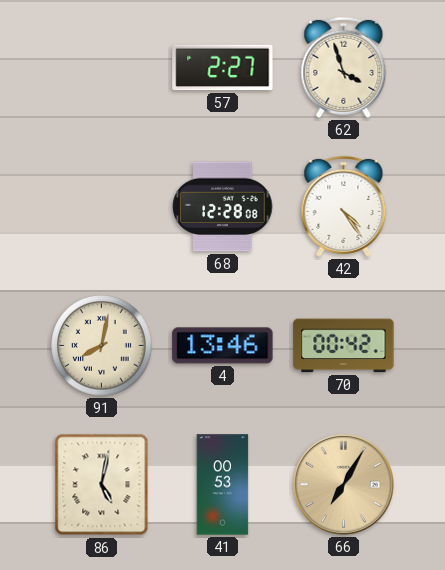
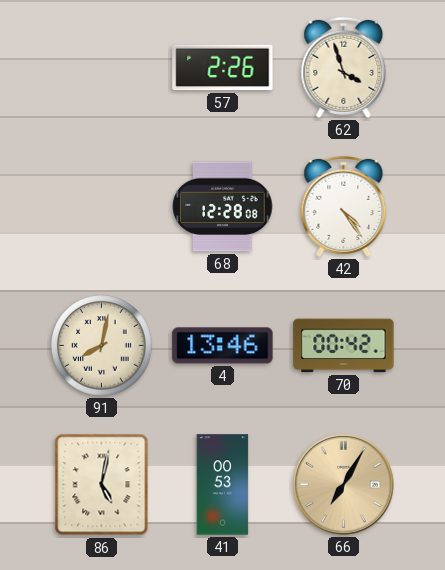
57: 2:27 -> 2:26
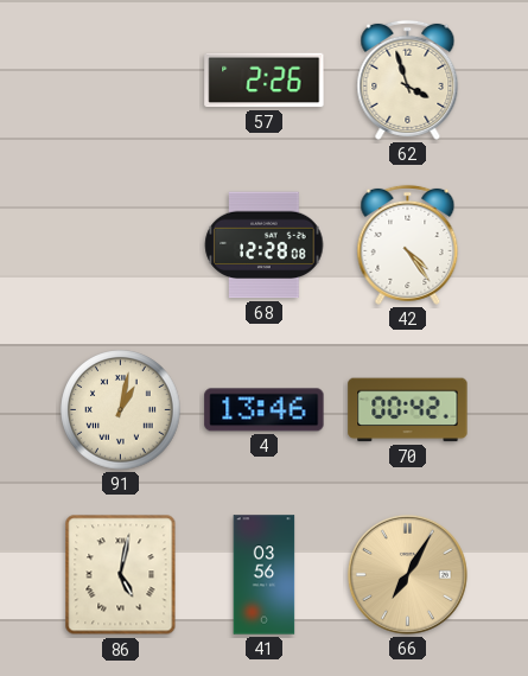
91: 8:02 -> 1:02
41: 00:53 -> 03:56
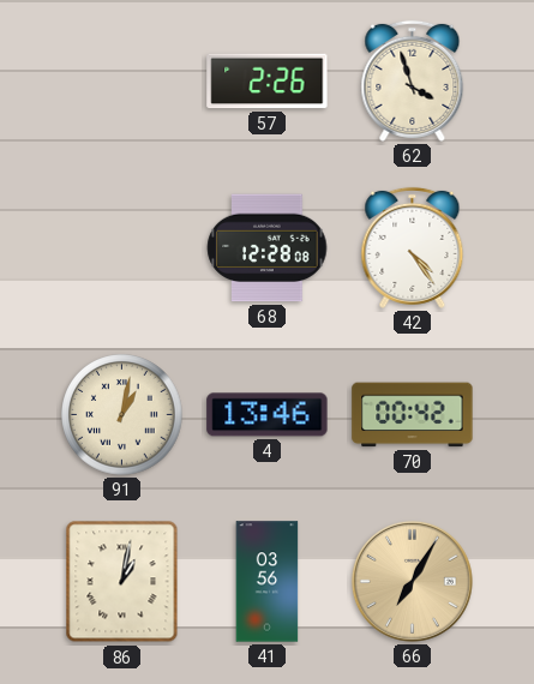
86: 5:02 -> 1:02
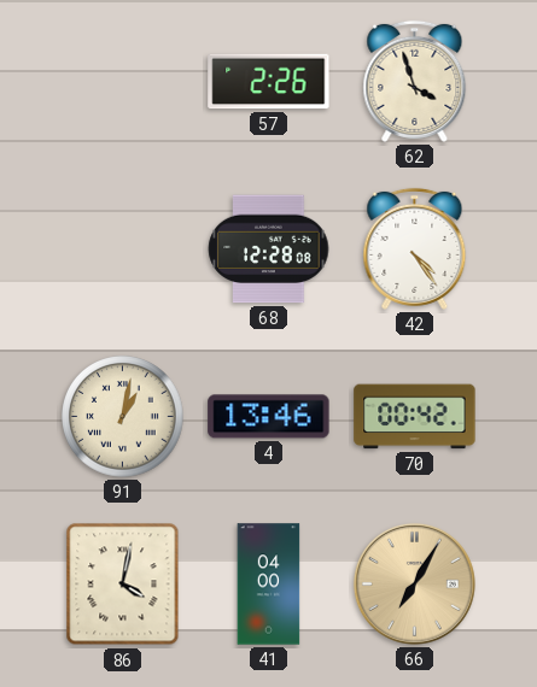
86: 1:02 -> 4:02
41: 03:56 -> 04:00
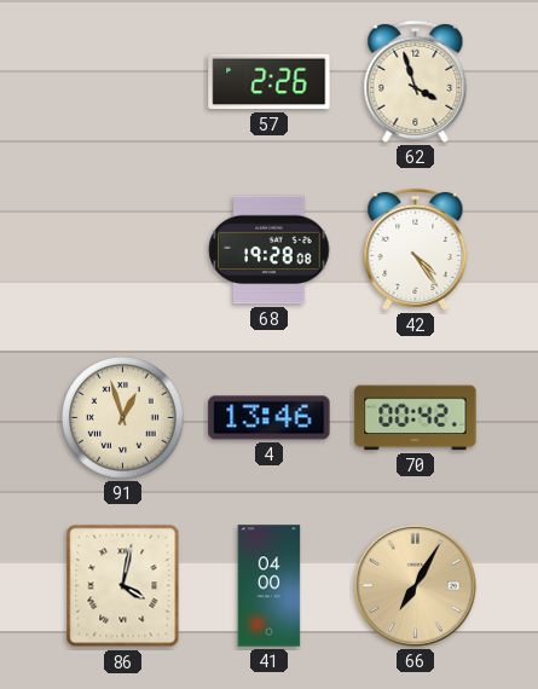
68: 12:28 -> 19:28
91: 1:02 -> 12:57
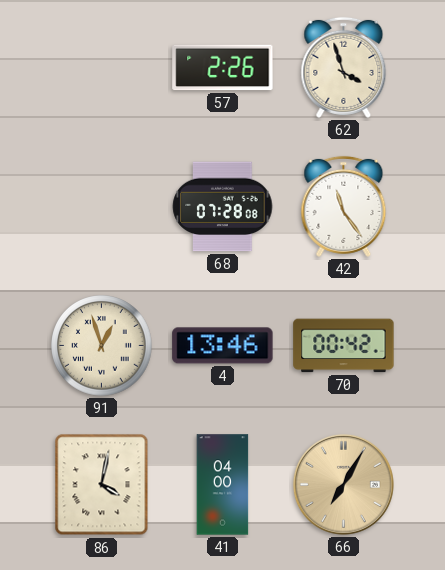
68: 19:28 -> 07:28
42: 4:24 -> 11:24
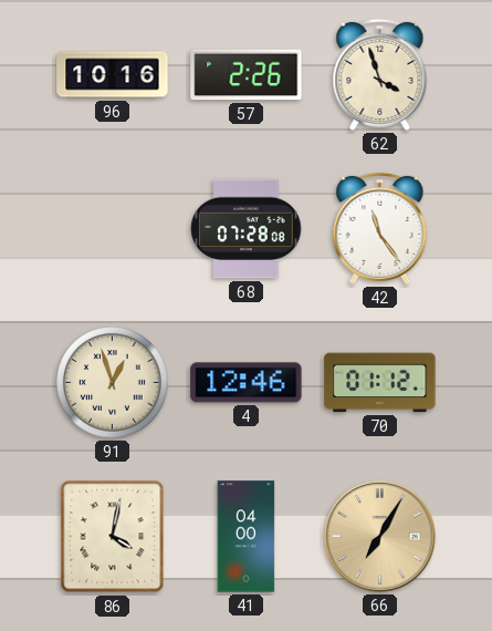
96: none -> 10:16
4: 13:46 -> 12:46
70: 00:42 -> 01:12
